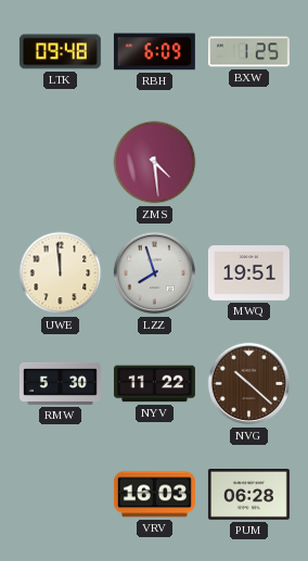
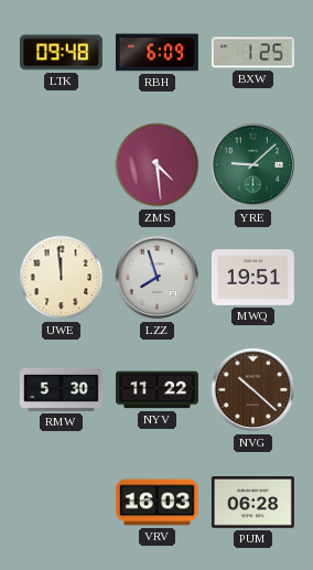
YRE: none -> 9:08
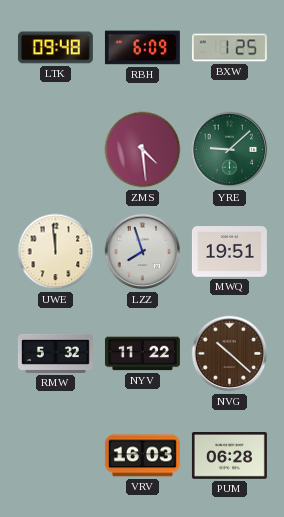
RMW: 5:30 -> 5:32
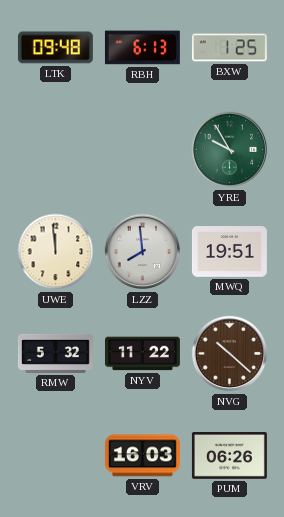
RBH: 6:09 -> 6:13
ZMS: 4:29 -> none
YRE: 9:08 -> 9:55
LZZ: 7:57 -> 7:59
PUM: 06:28 -> 06:26
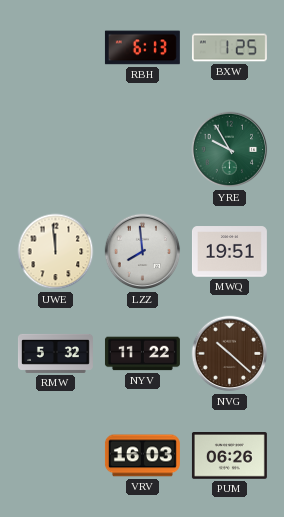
LTK: 09:48 -> none
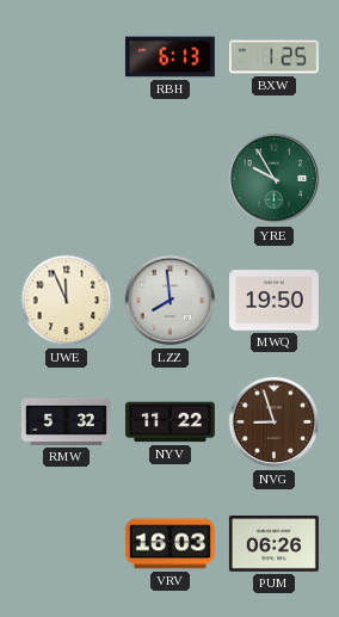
UWE: 11:59 -> 11:56
MWQ: 19:51 -> 19:50
NVG: 10:22 -> 8:57
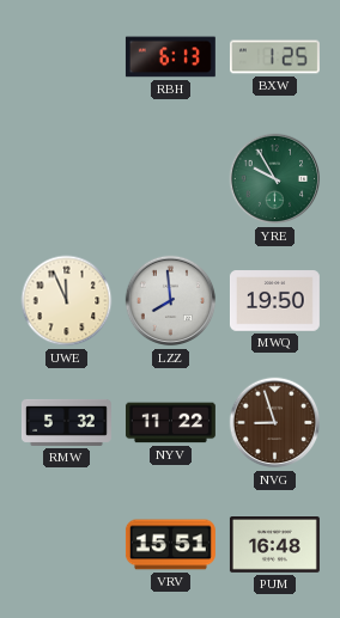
VRV: 16:03 -> 15:51
PUM: 06:26 -> 16:48
